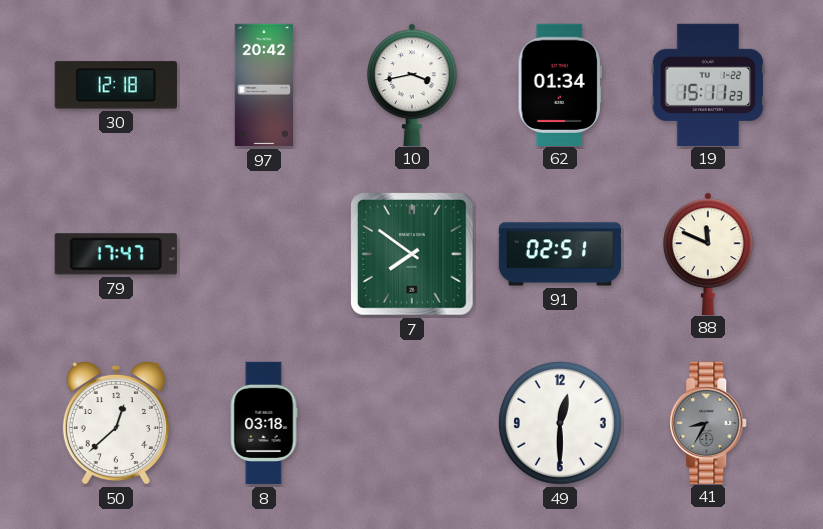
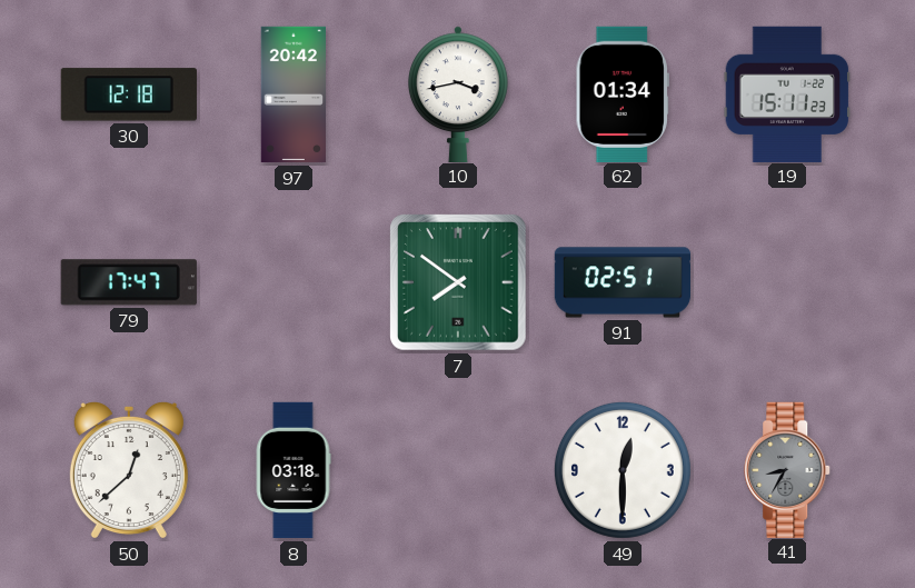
88: 11:49 -> none
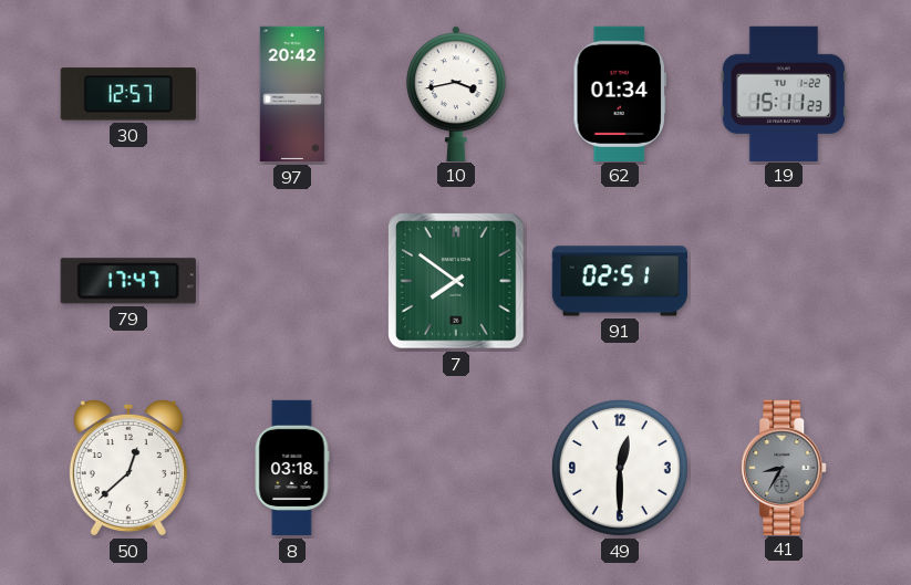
30: 12:18 -> 12:57
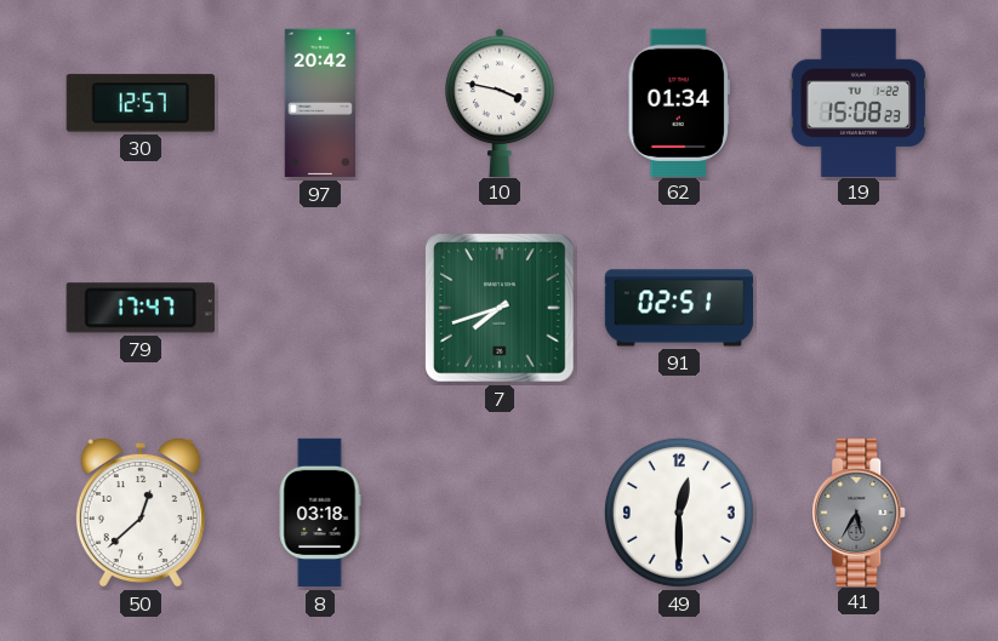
10: 3:43 -> 3:47
19: 15:11 -> 15:08
7: 7:51 -> 7:42
41: 8:35 -> 5:35
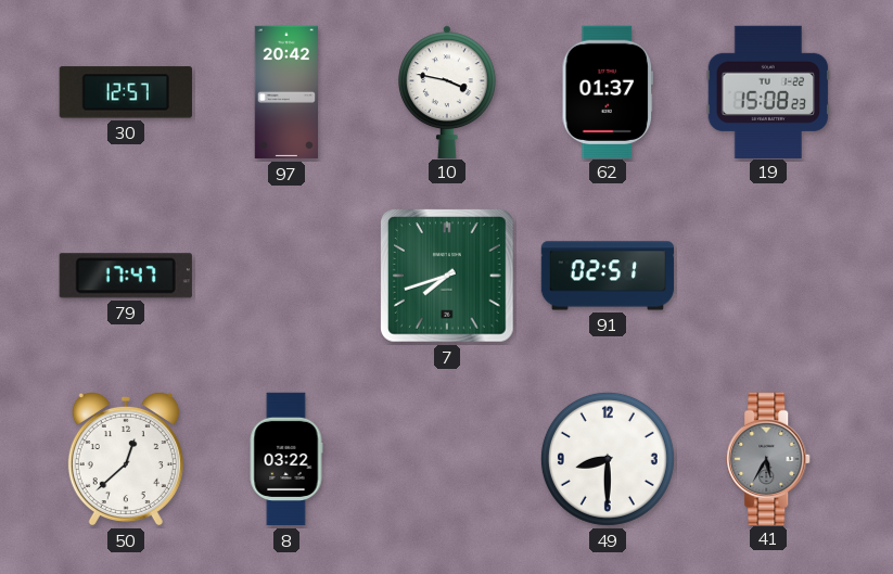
62: 01:34 -> 01:37
8: 03:18 -> 03:22
49: 12:30 -> 8:30
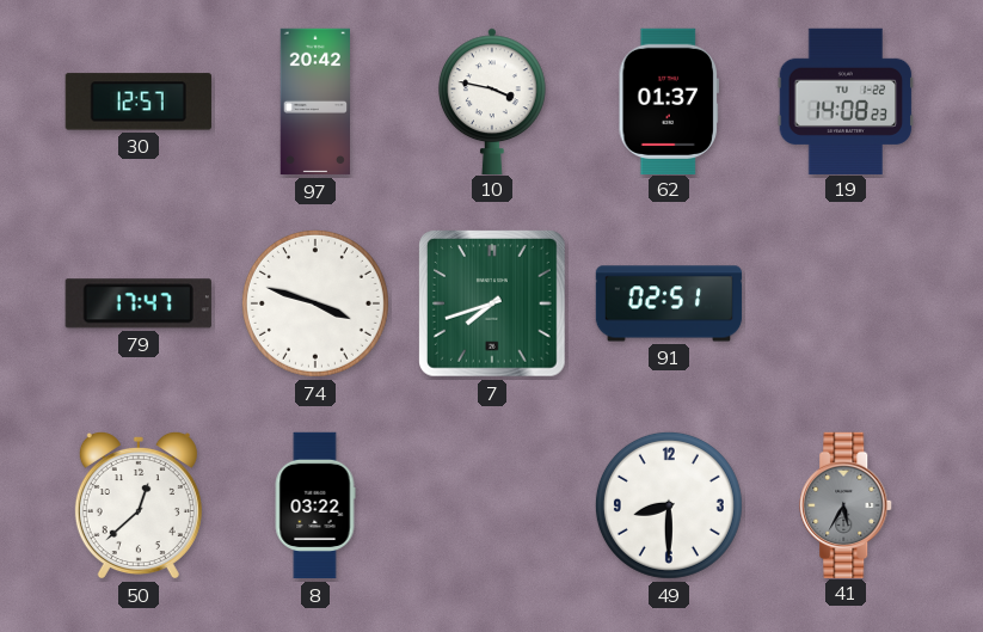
19: 15:08 -> 14:08
74: none -> 3:48
